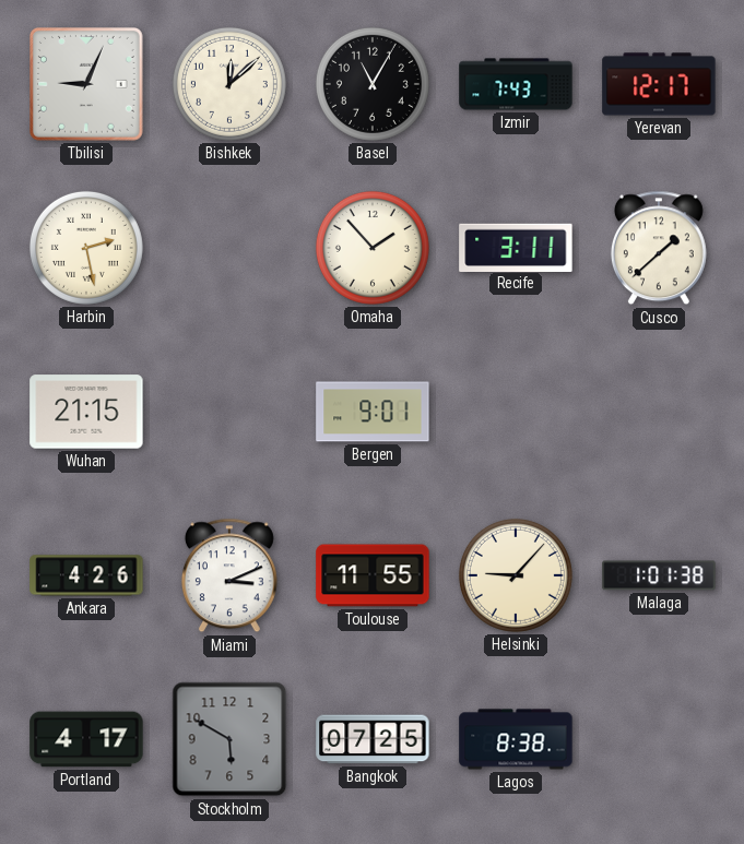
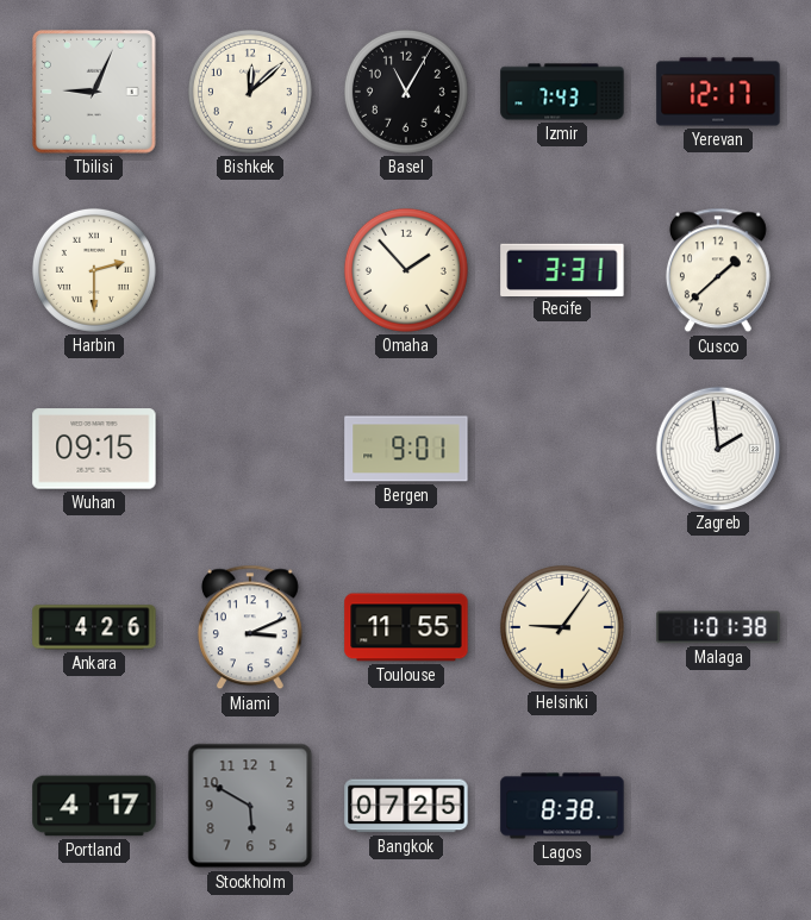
Harbin: 2:28 -> 2:30
Recife: 3:11 -> 3:31
Wuhan: 21:15 -> 09:15
Zagreb: none -> 1:59
Helsinki: 9:07 -> 9:06
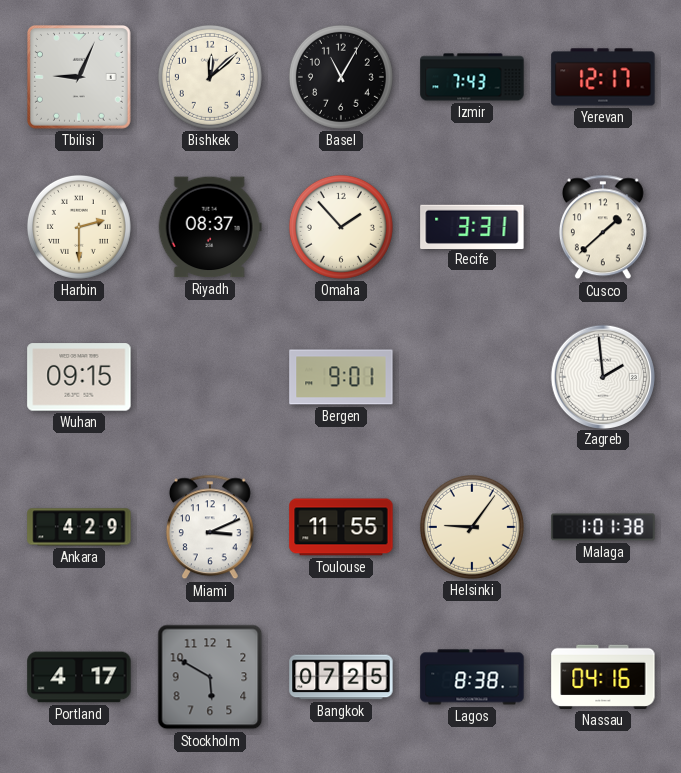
Riyadh: none -> 08:37
Ankara: 4:26 -> 4:29
Nassau: none -> 04:16
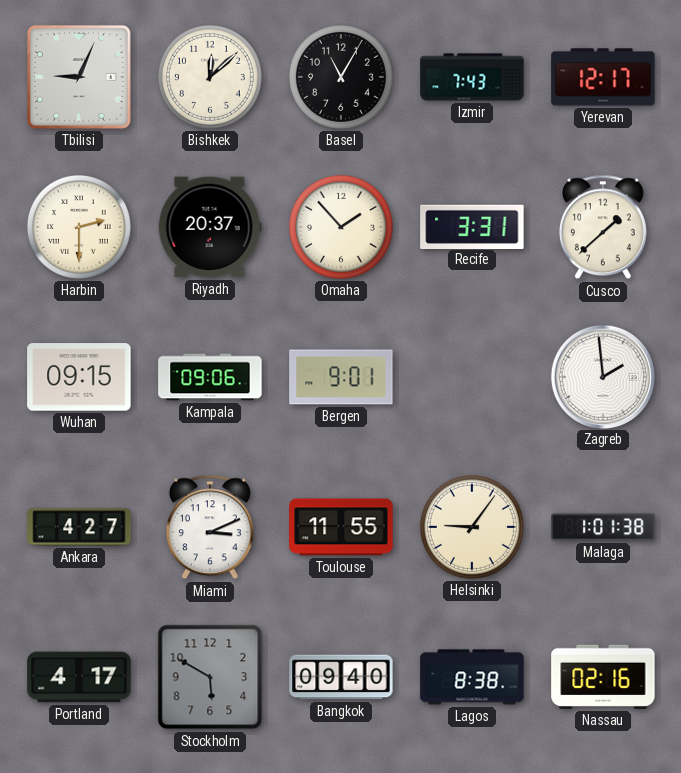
Riyadh: 08:37 -> 20:37
Kampala: none -> 09:06
Ankara: 4:29 -> 4:27
Bangkok: 07:25 -> 09:40
Nassau: 04:16 -> 02:16
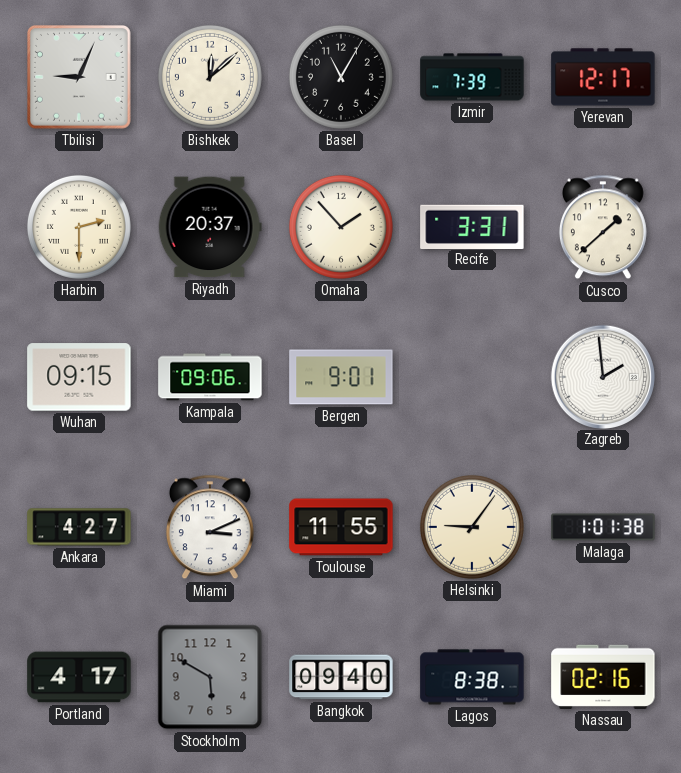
Izmir: 7:43 -> 7:39
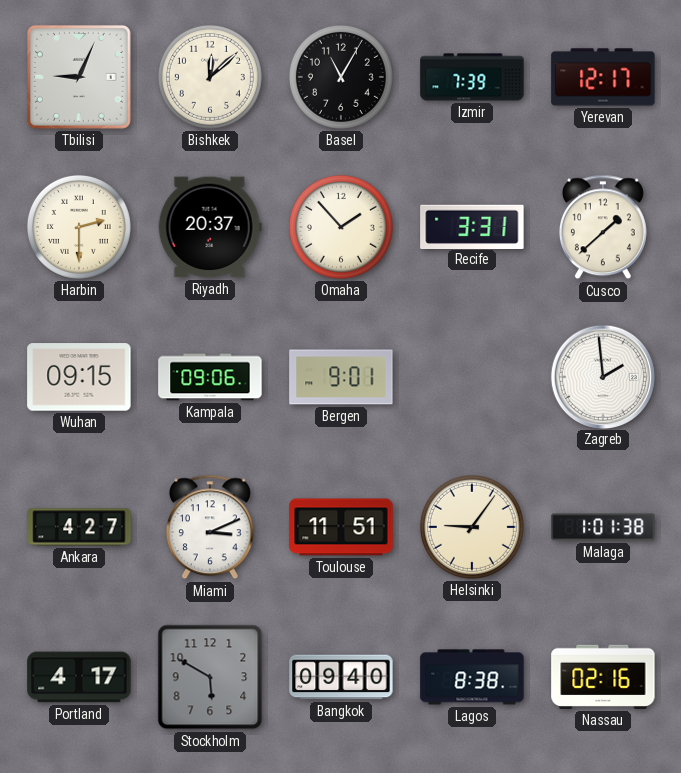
Toulouse: 11:55 -> 11:51
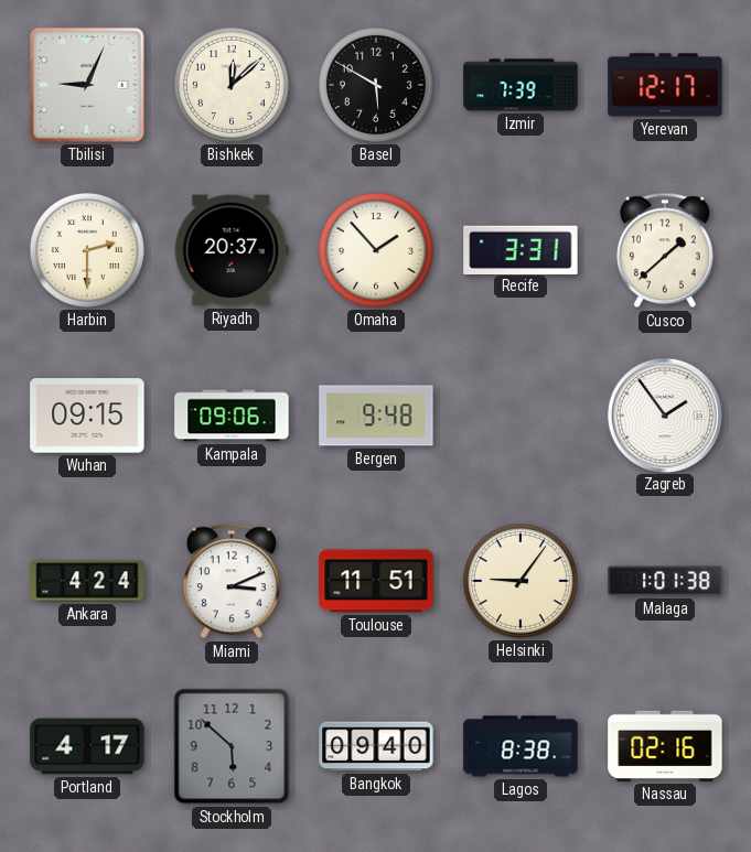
Basel: 11:05 -> 5:50
Bergen: 9:01 -> 9:48
Zagreb: 1:59 -> 1:54
Ankara: 4:27 -> 4:24
Stockholm: 5:50 -> 5:52
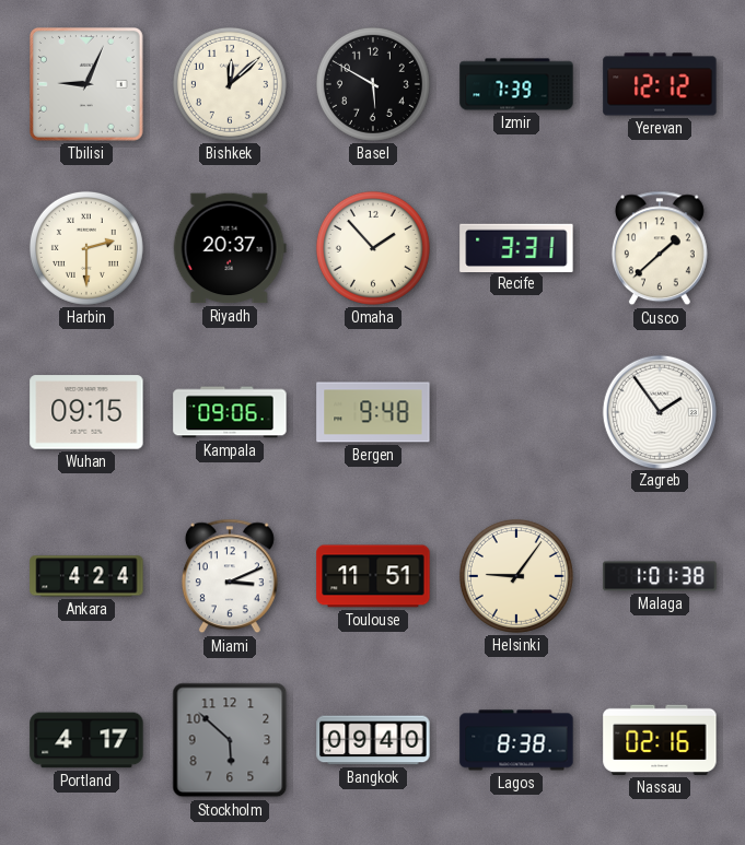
Yerevan: 12:17 -> 12:12
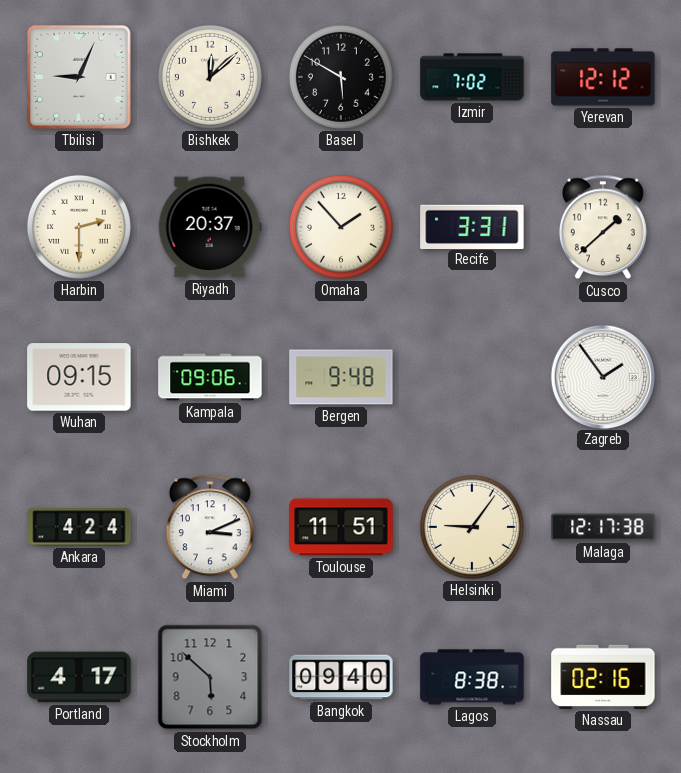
Izmir: 7:39 -> 7:02
Malaga: 1:01 -> 12:17
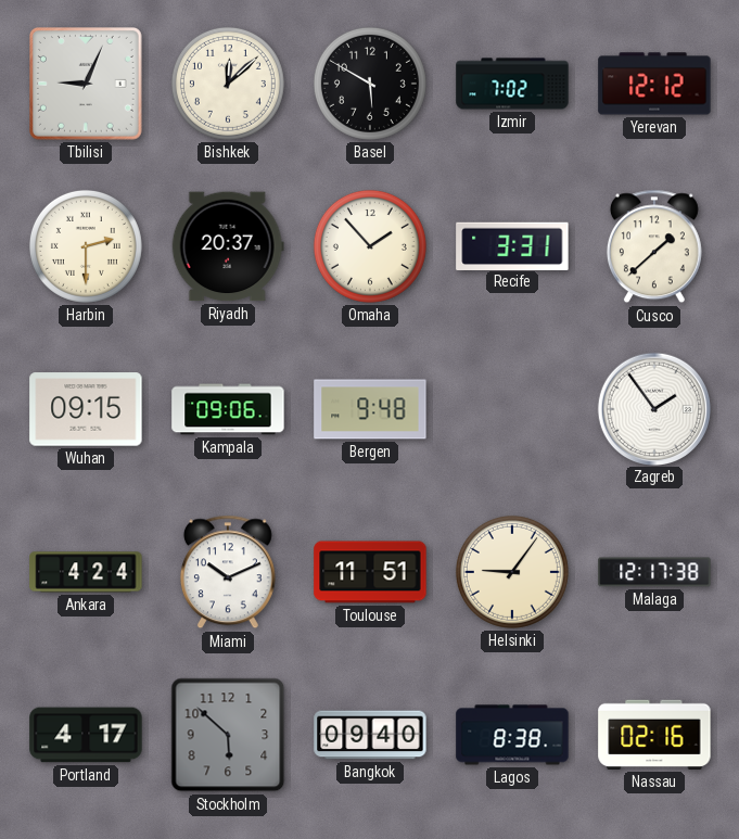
Miami: 3:11 -> 10:11
